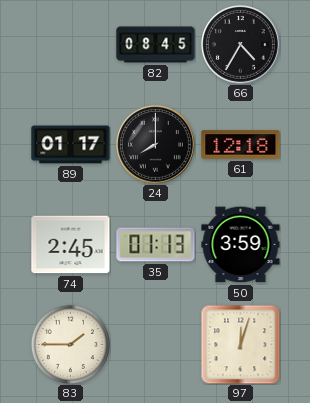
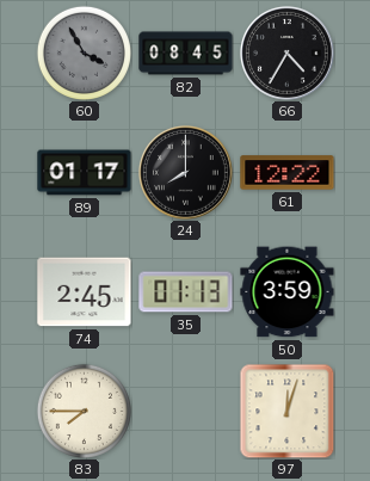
60: none -> 3:55
61: 12:18 -> 12:22
83: 1:45 -> 7:45
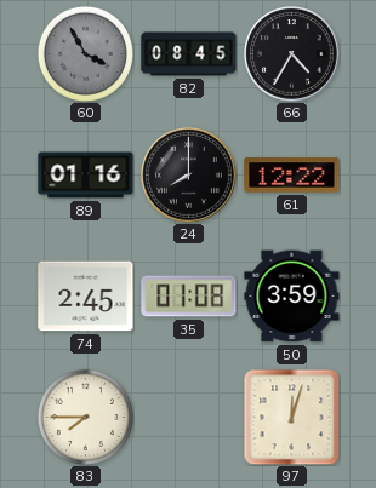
89: 01:17 -> 01:16
35: 01:13 -> 01:08
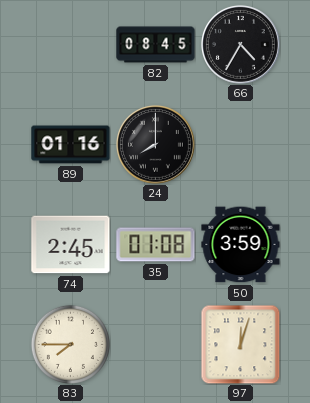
60: 3:55 -> none
61: 12:22 -> none
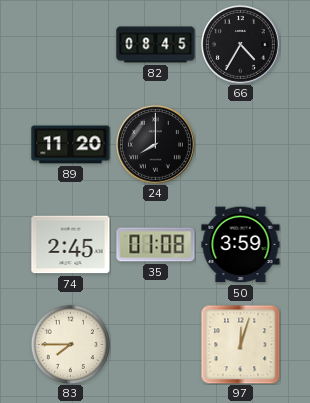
89: 01:16 -> 11:20
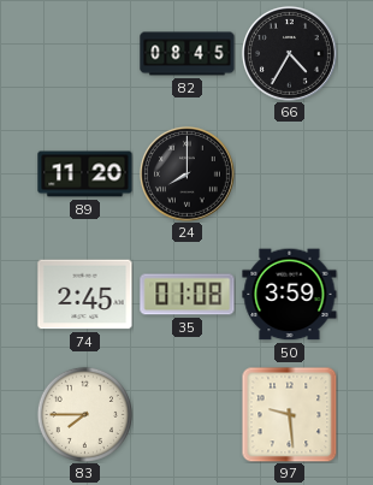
97: 12:03 -> 9:29
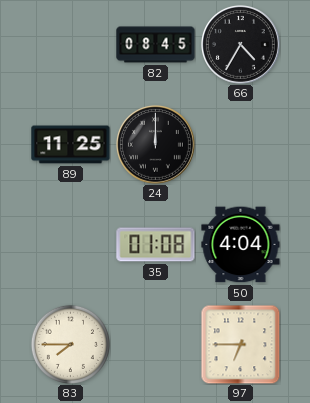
89: 11:20 -> 11:25
24: 8:00 -> 12:00
74: 2:45 -> none
50: 3:59 -> 4:04
97: 9:29 -> 6:45
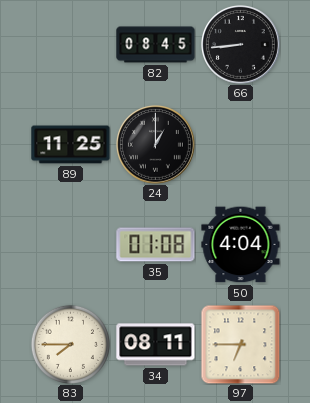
66: 4:35 -> 8:44
24: 12:00 -> 1:00
34: none -> 08:11
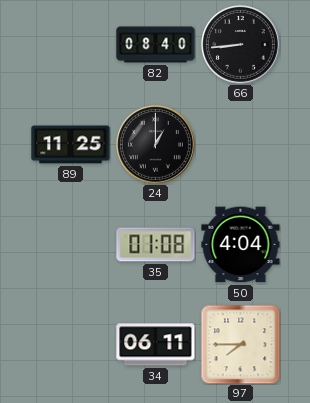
82: 08:45 -> 08:40
83: 7:45 -> none
34: 08:11 -> 06:11
97: 6:45 -> 7:45
